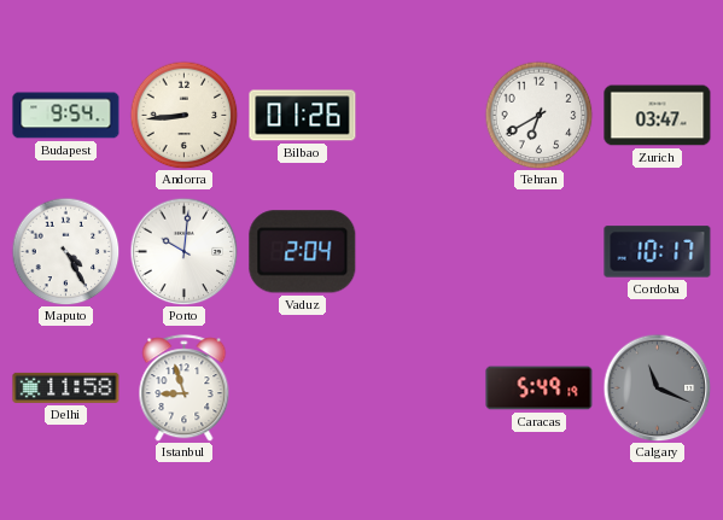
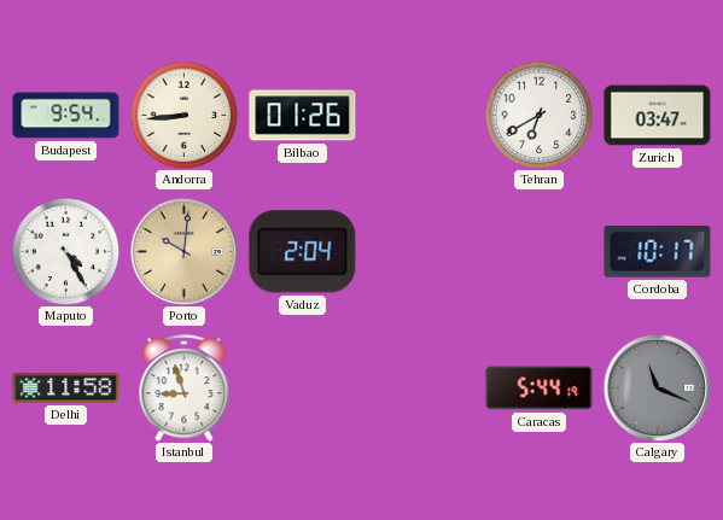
Porto dial: white -> champagne
Caracas: 5:49 -> 5:44
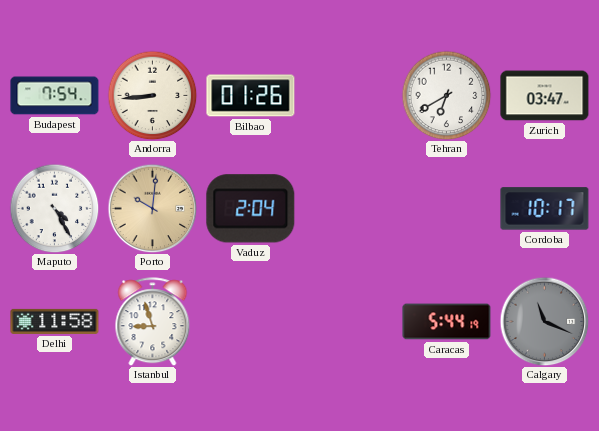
Budapest: 9:54 -> 7:54
